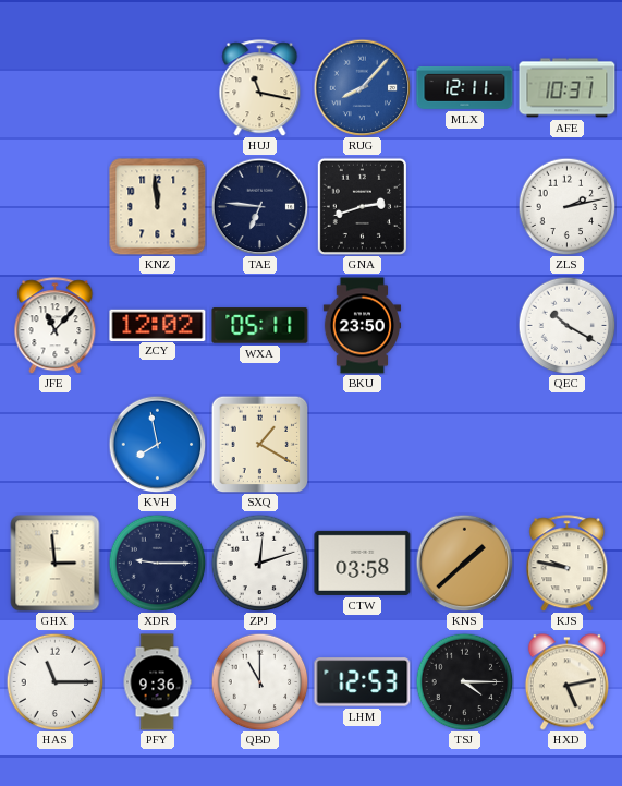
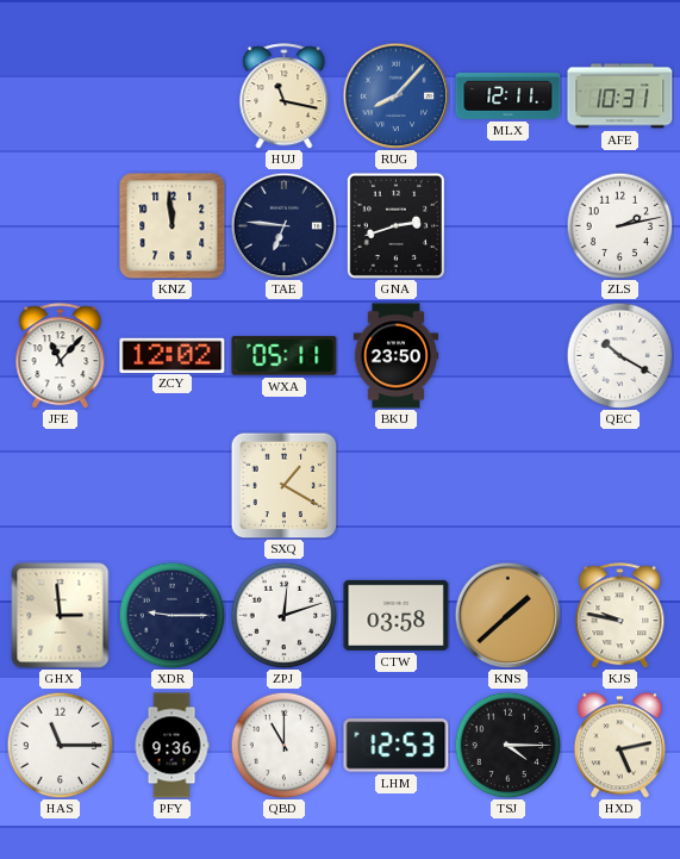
KVH: 7:58 -> none
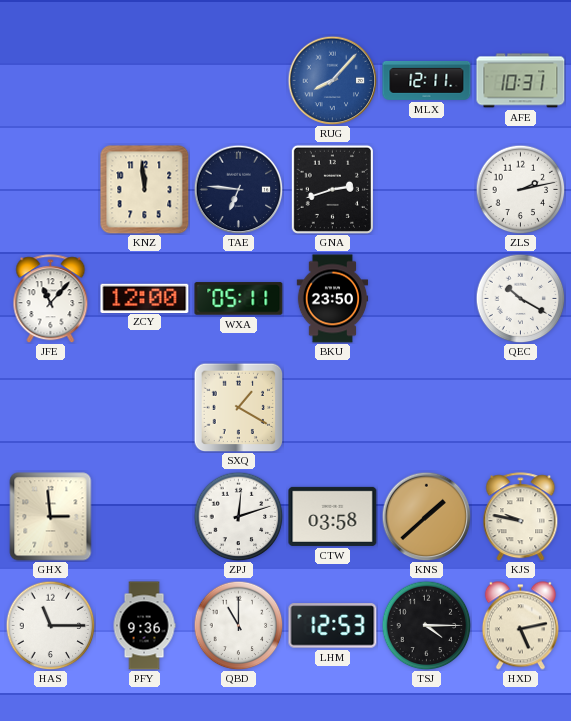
HUJ: 11:17 -> none
ZCY: 12:02 -> 12:00
XDR: 9:15 -> none
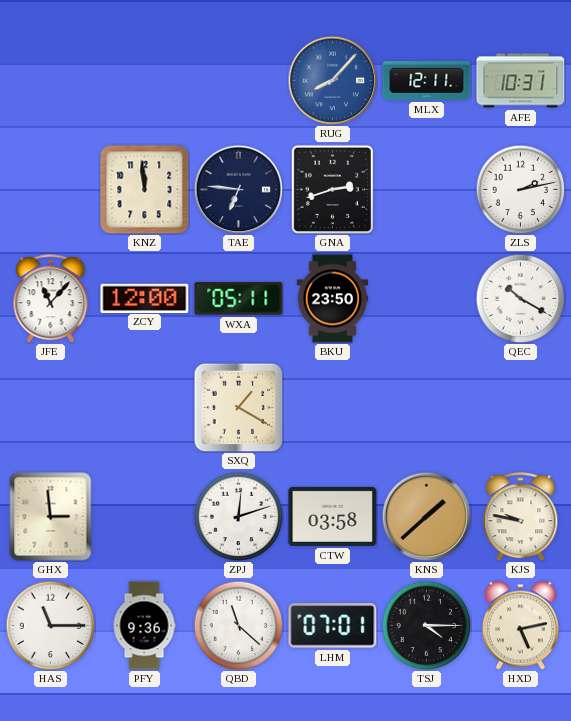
QBD: 11:00 -> 11:22
LHM: 12:53 -> 07:01
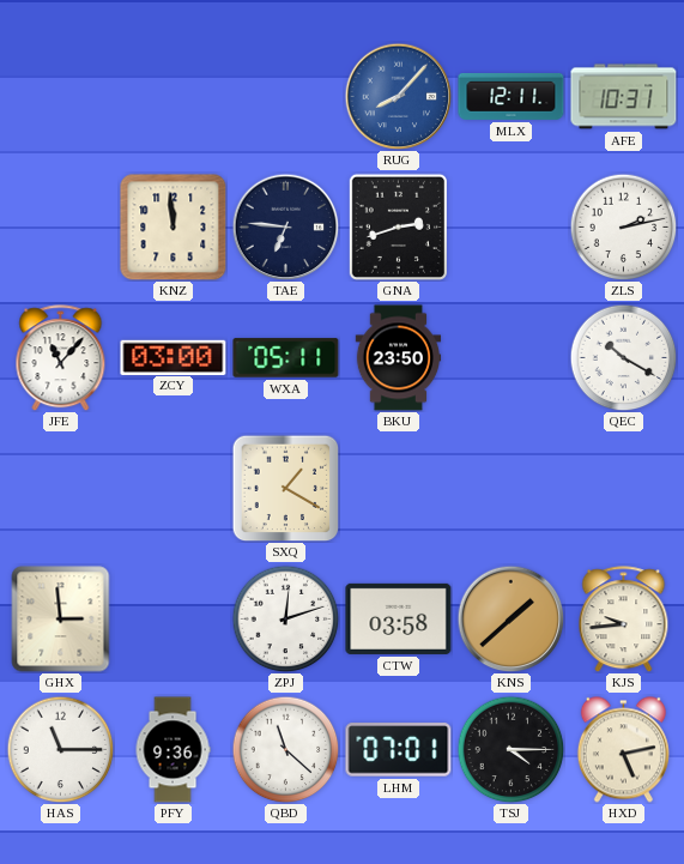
ZCY: 12:00 -> 03:00
KJS: 9:47 -> 9:44
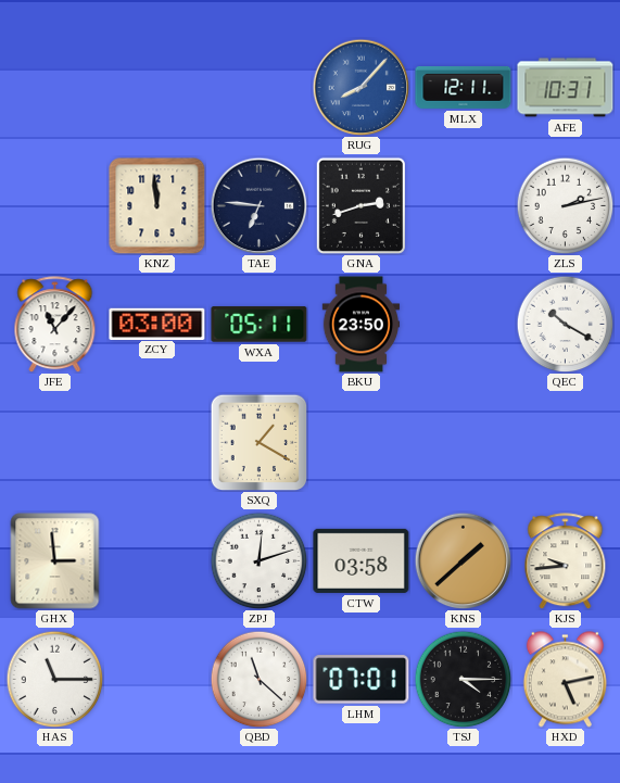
PFY: 9:36 -> none
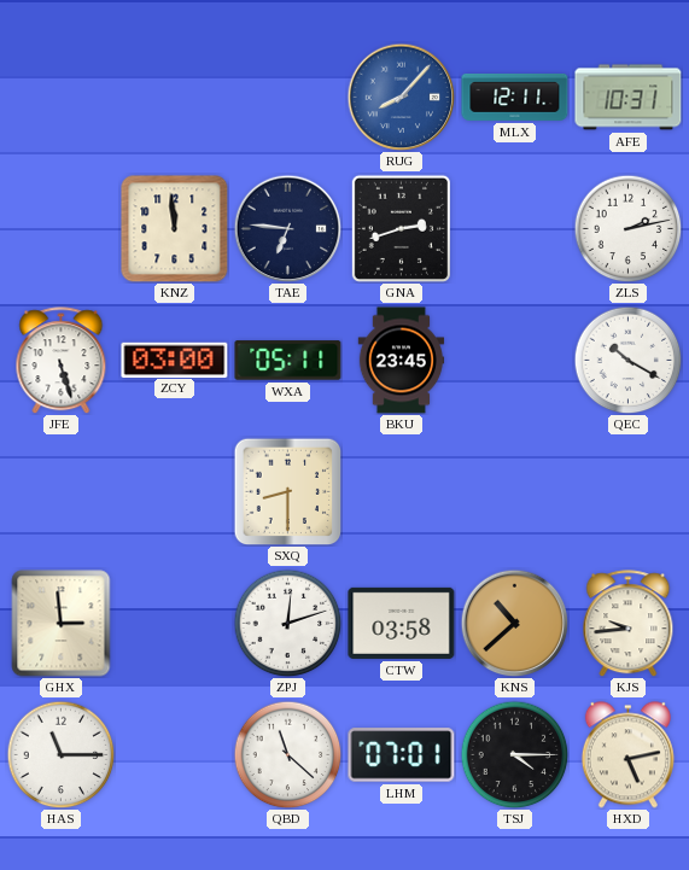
JFE: 11:07 -> 5:27
BKU: 23:50 -> 23:45
SXQ: 1:20 -> 8:30
KNS: 1:38 -> 10:38
